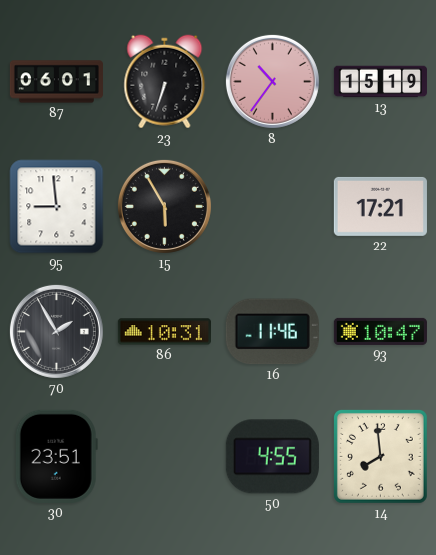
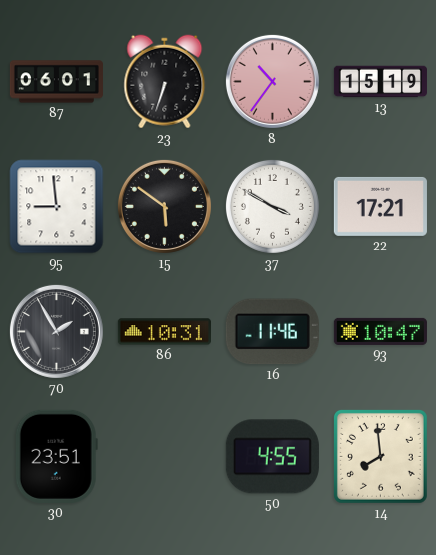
15: 5:55 -> 5:51
37: none -> 3:50
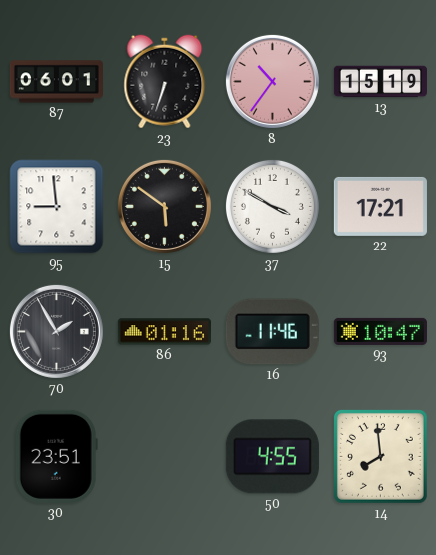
86: 10:31 -> 01:16
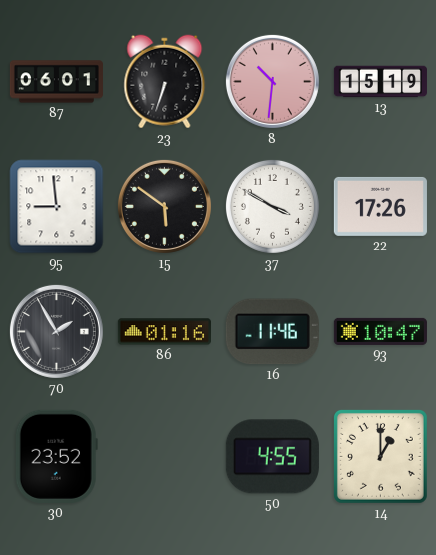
8: 10:36 -> 10:31
22: 17:21 -> 17:26
30: 23:51 -> 23:52
14: 7:59 -> 1:00
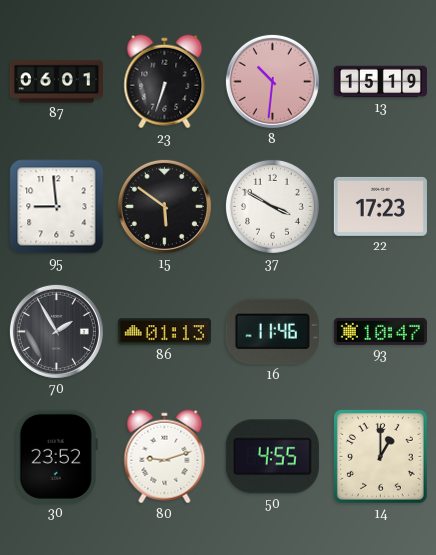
22: 17:26 -> 17:23
86: 01:16 -> 01:13
80: none -> 9:12
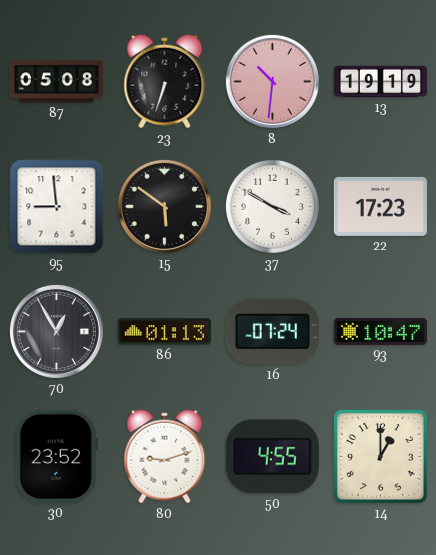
87: 06:01 -> 05:08
13: 15:19 -> 19:19
70: 1:55 -> 12:55
16: 11:46 -> 07:24
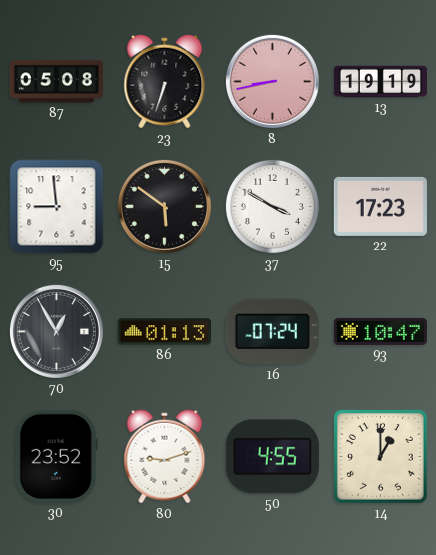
8: 10:31 -> 8:43
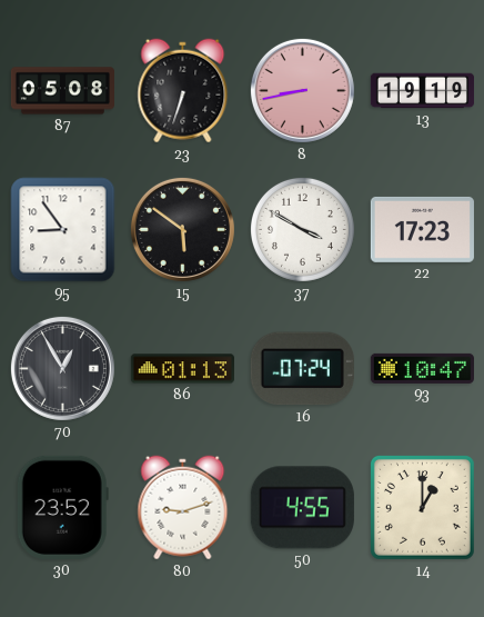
95: 8:59 -> 8:54
